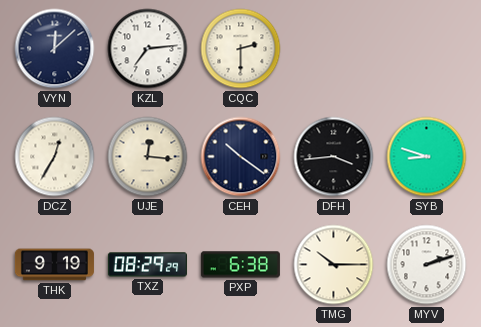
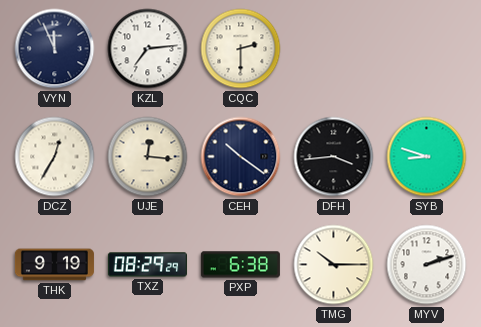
VYN: 12:08 -> 11:56
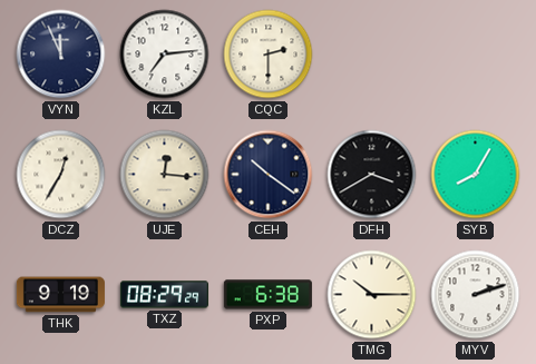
DFH: 3:44 -> 3:40
SYB: 8:48 -> 8:05
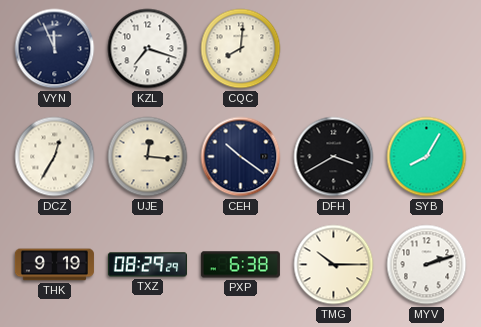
KZL: 7:14 -> 7:18
CQC: 2:30 -> 8:01
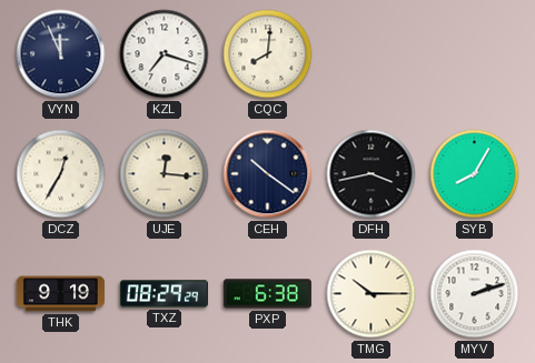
DFH: 3:40 -> 3:43
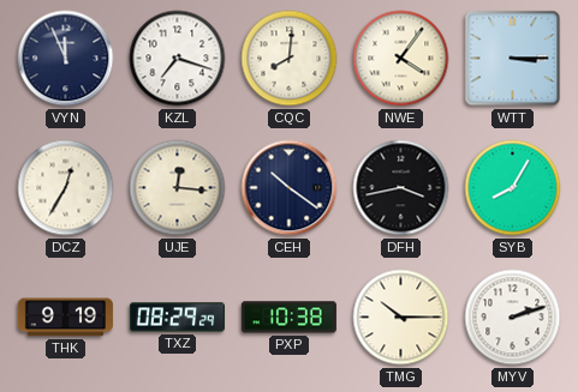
NWE: none -> 4:06
WTT: none -> 3:15
PXP: 6:38 -> 10:38
